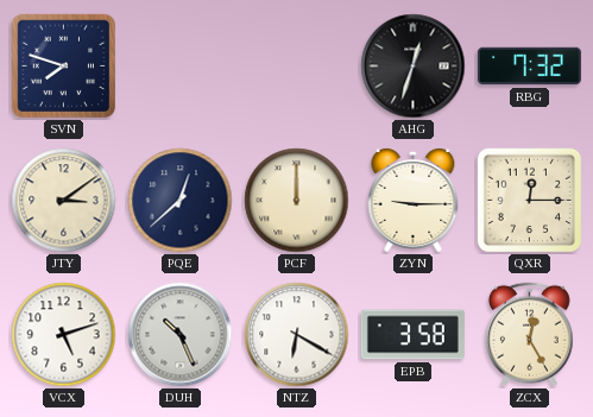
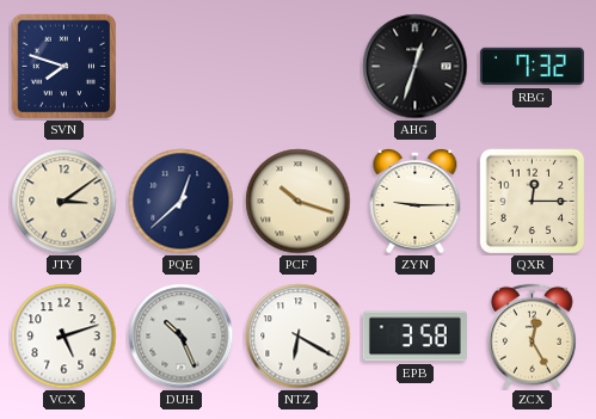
PCF: 12:00 -> 10:18
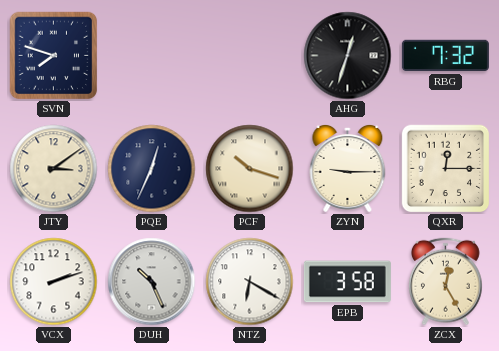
PQE: 12:38 -> 12:34
VCX: 5:12 -> 2:12
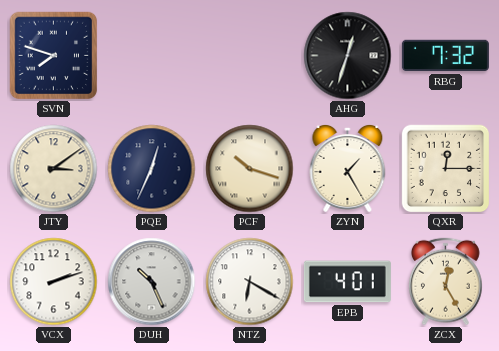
ZYN: 9:15 -> 1:25
EPB: 3:58 -> 4:01
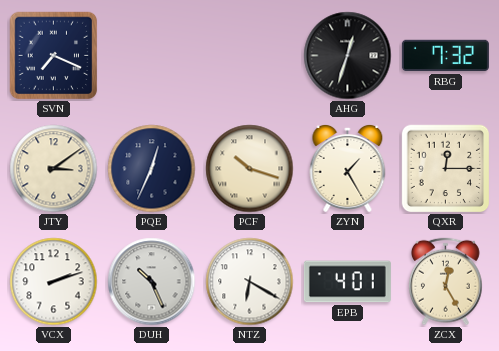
SVN: 7:48 -> 7:19
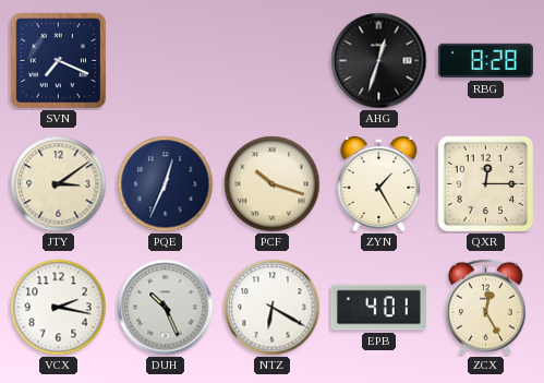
RBG: 7:32 -> 8:28
VCX: 2:12 -> 2:17
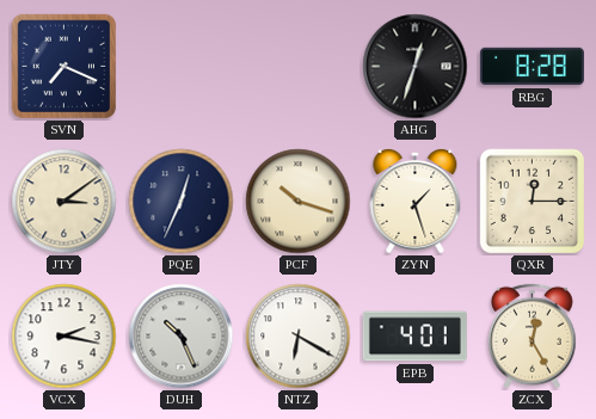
ZYN: 1:25 -> 1:27
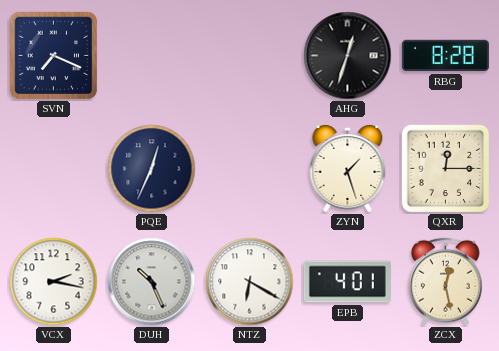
JTY: 3:09 -> none
PCF: 10:18 -> none
ZCX: 12:25 -> 12:28
